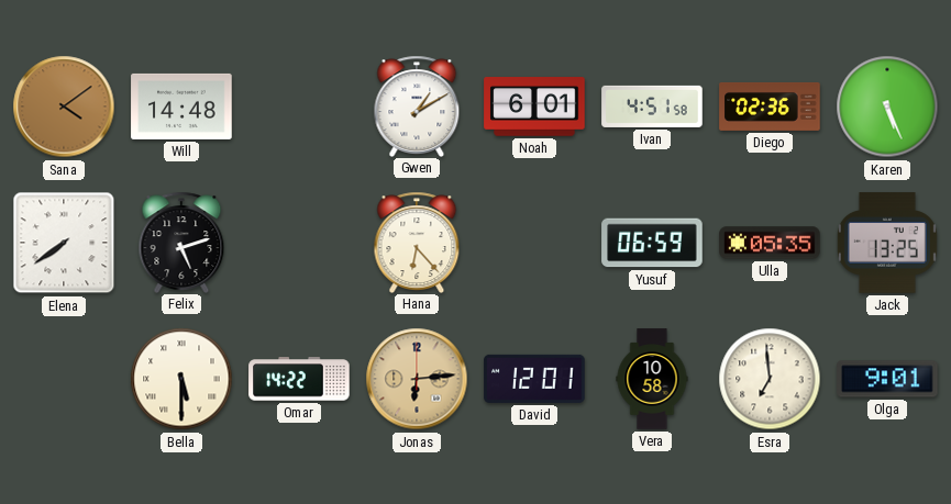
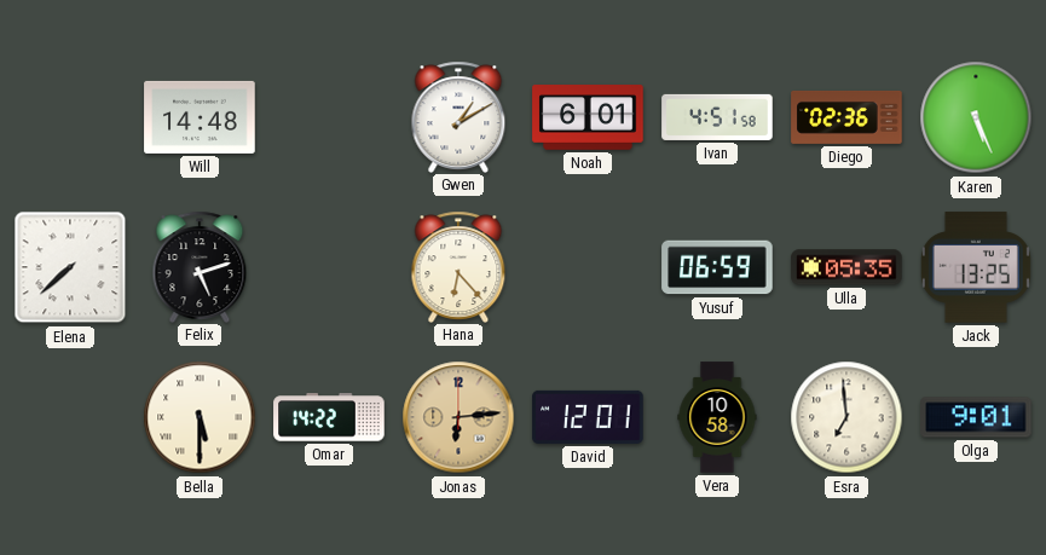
Sana: 4:09 -> none
Elena: 7:39 -> 7:38
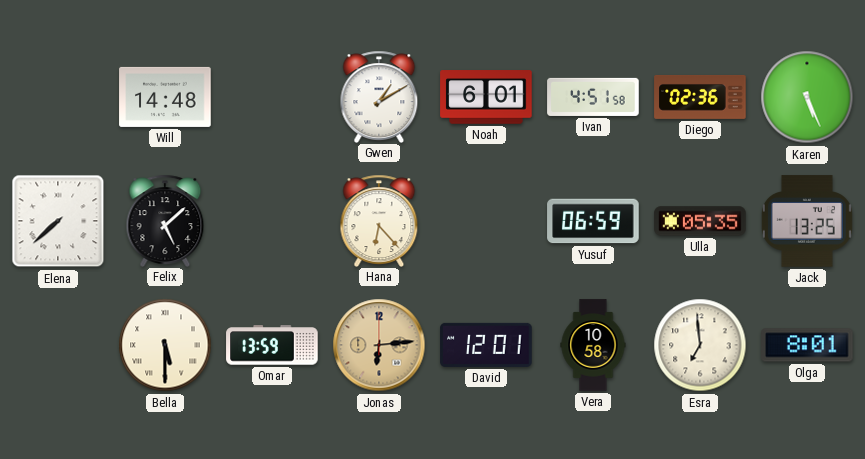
Felix: 5:12 -> 5:08
Omar: 14:22 -> 13:59
Olga: 9:01 -> 8:01
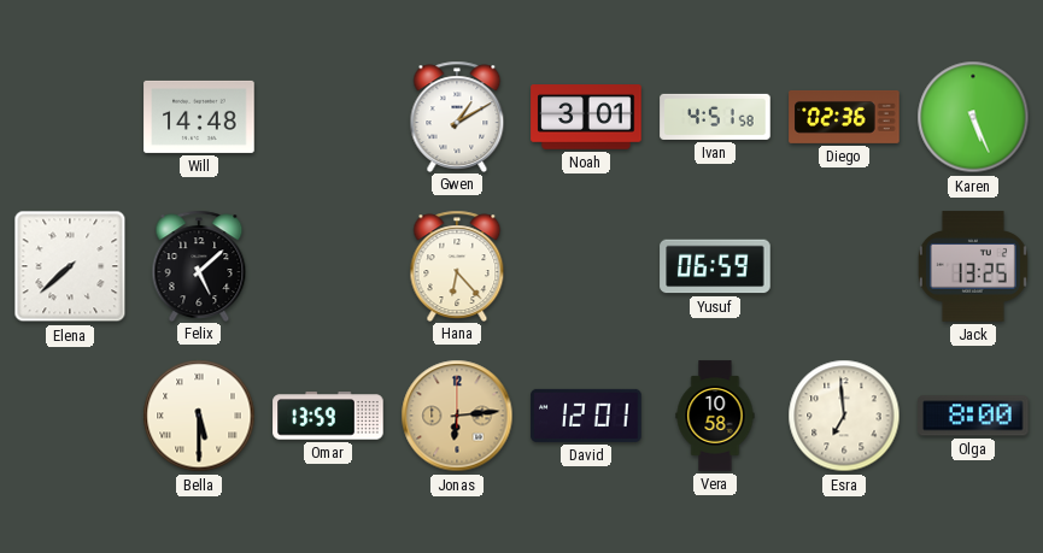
Noah: 6:01 -> 3:01
Ulla: 05:35 -> none
Olga: 8:01 -> 8:00
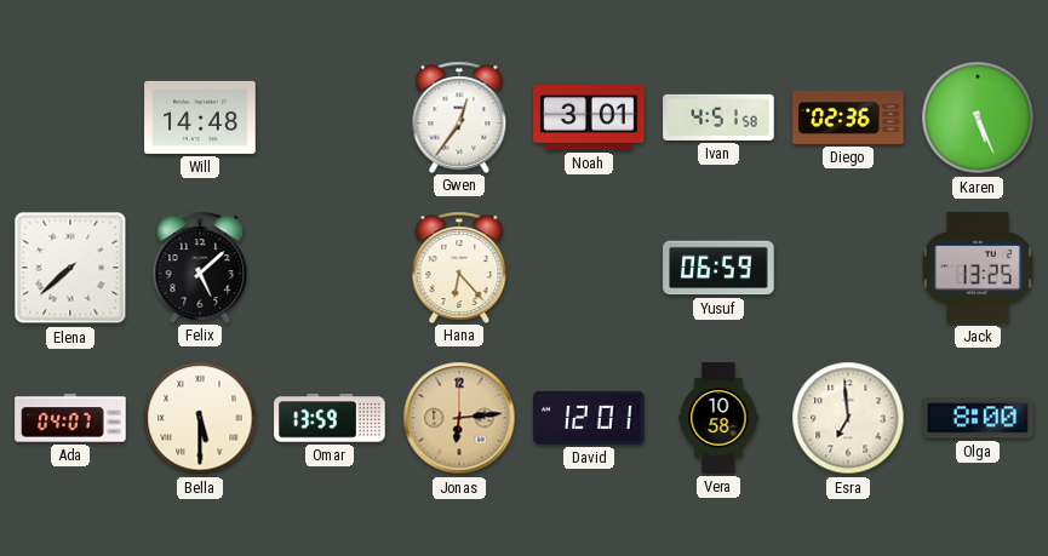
Gwen: 1:10 -> 12:36
Ada: none -> 04:07
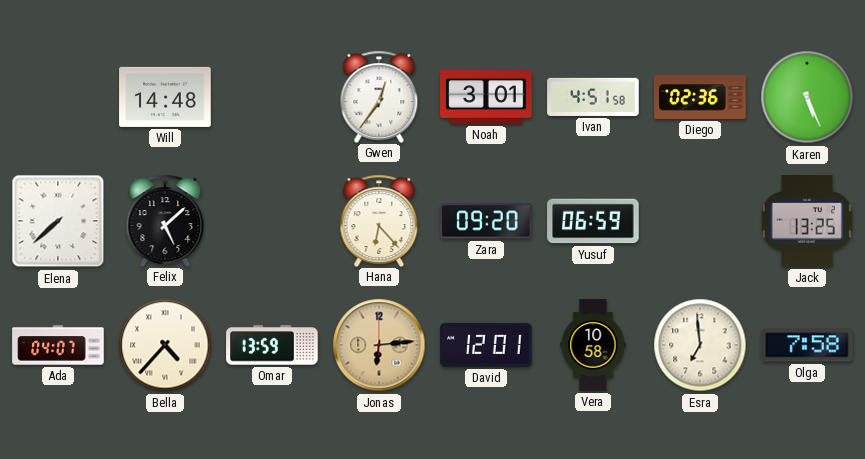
Zara: none -> 09:20
Bella: 5:30 -> 4:37
Olga: 8:00 -> 7:58
